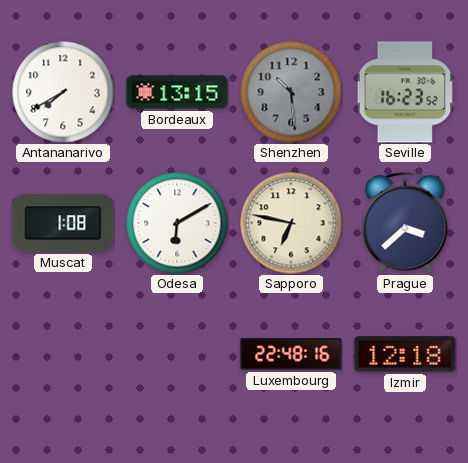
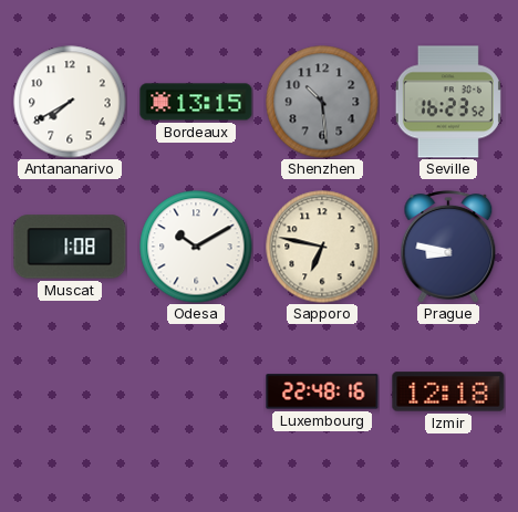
Odesa: 6:10 -> 10:10
Prague: 3:38 -> 8:47
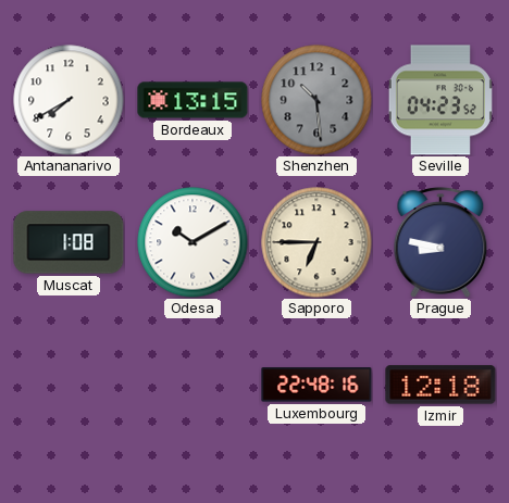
Seville: 16:23 -> 04:23
Sapporo: 6:47 -> 6:45
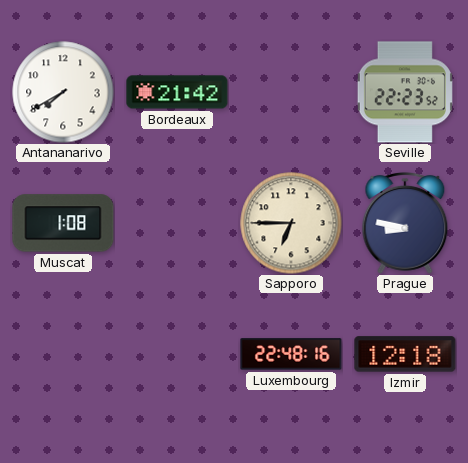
Bordeaux: 13:15 -> 21:42
Shenzhen: 10:29 -> none
Seville: 04:23 -> 22:23
Odesa: 10:10 -> none
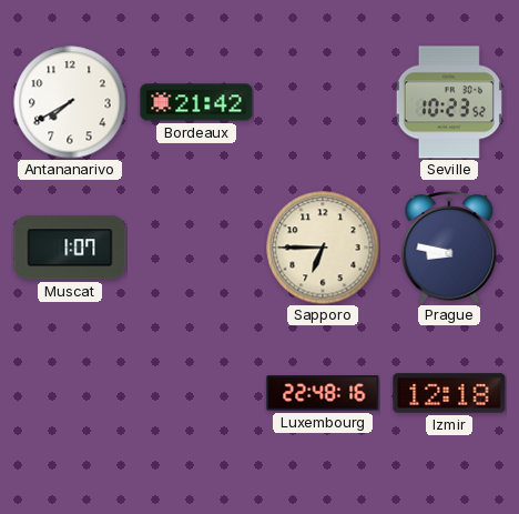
Seville: 22:23 -> 10:23
Muscat: 1:08 -> 1:07
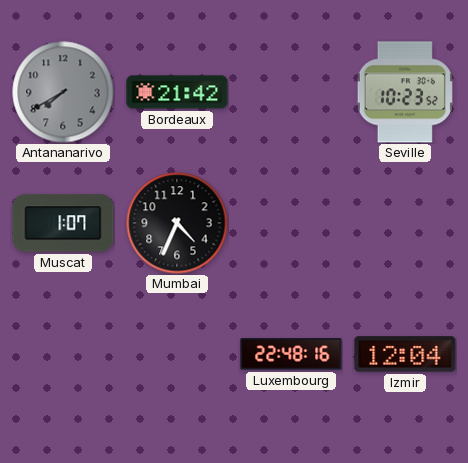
Antananarivo dial: white -> grey
Mumbai: none -> 4:34
Sapporo: 6:45 -> none
Prague: 8:47 -> none
Izmir: 12:18 -> 12:04
